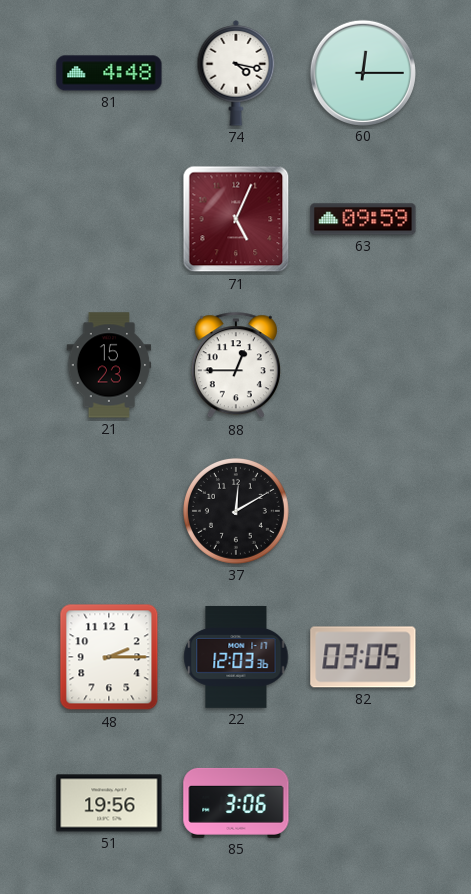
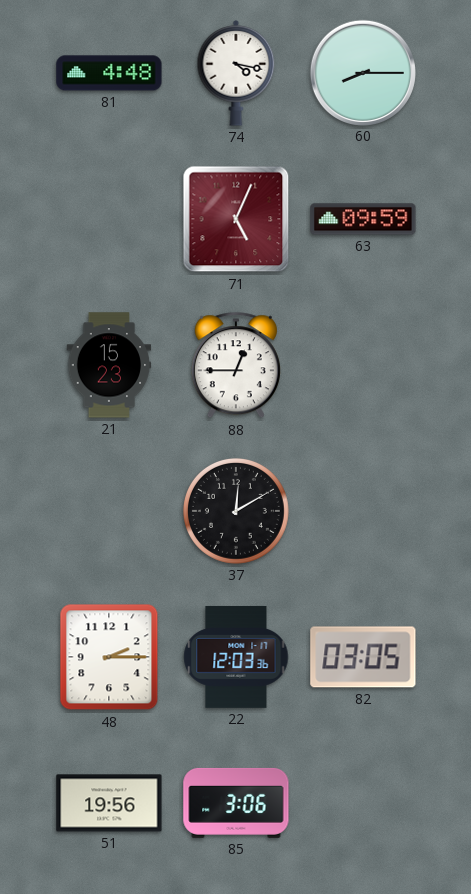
60: 12:15 -> 8:15
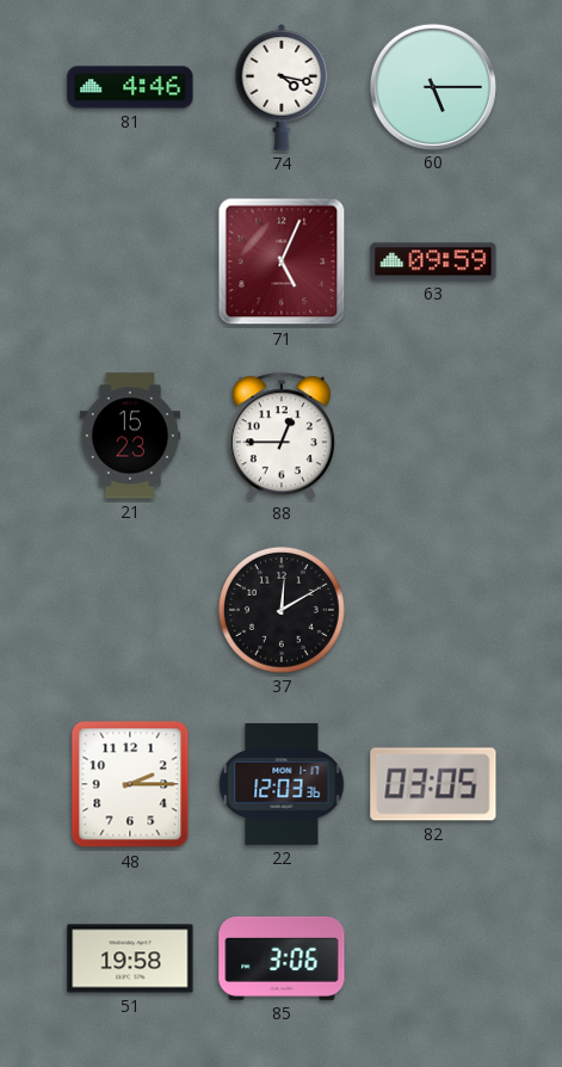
81: 4:48 -> 4:46
60: 8:15 -> 5:15
51: 19:56 -> 19:58
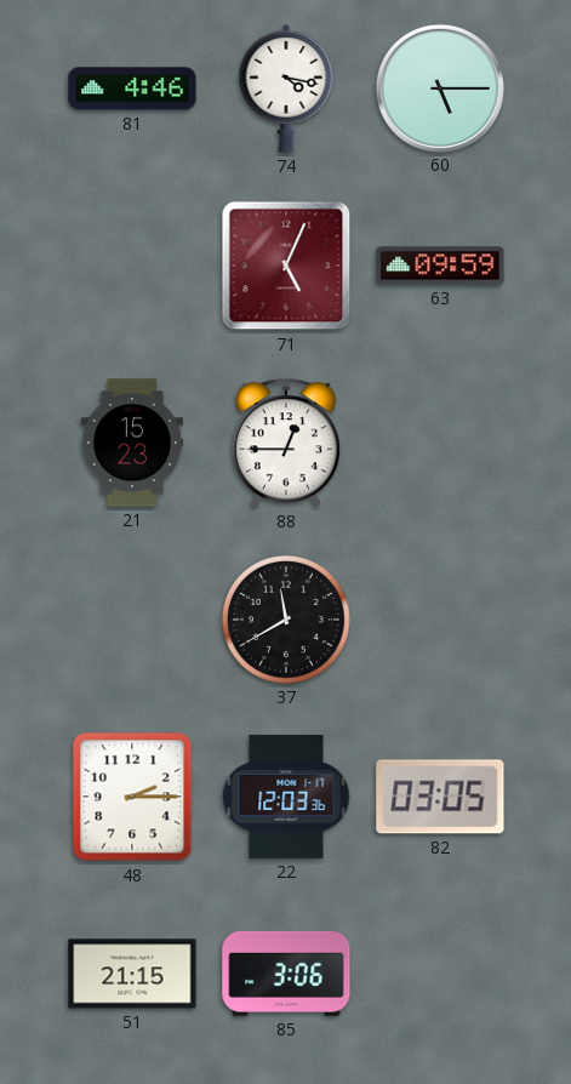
37: 12:10 -> 11:40
51: 19:58 -> 21:15
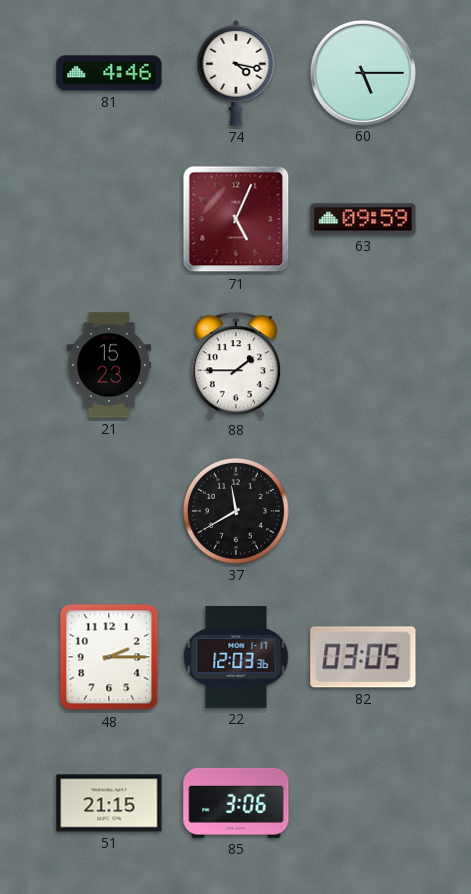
88: 12:45 -> 1:45
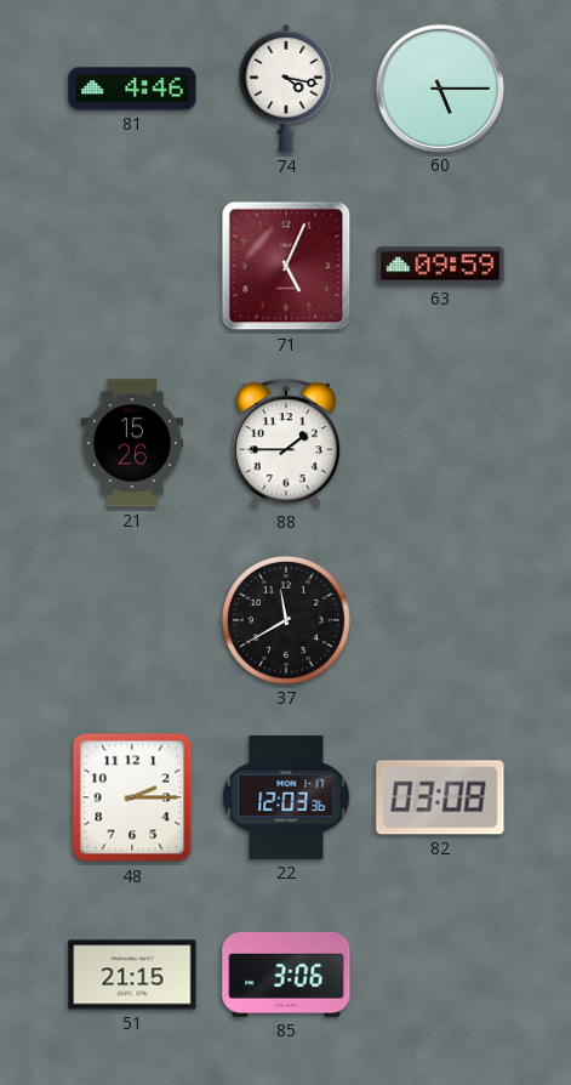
21: 15:23 -> 15:26
82: 03:05 -> 03:08
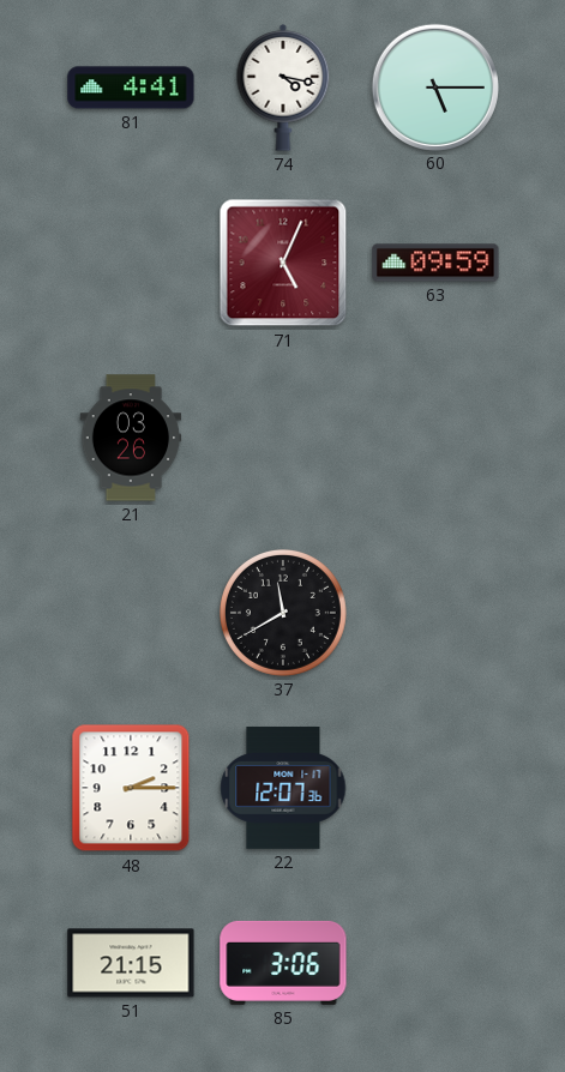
81: 4:46 -> 4:41
21: 15:26 -> 03:26
88: 1:45 -> none
22: 12:03 -> 12:07
82: 03:08 -> none
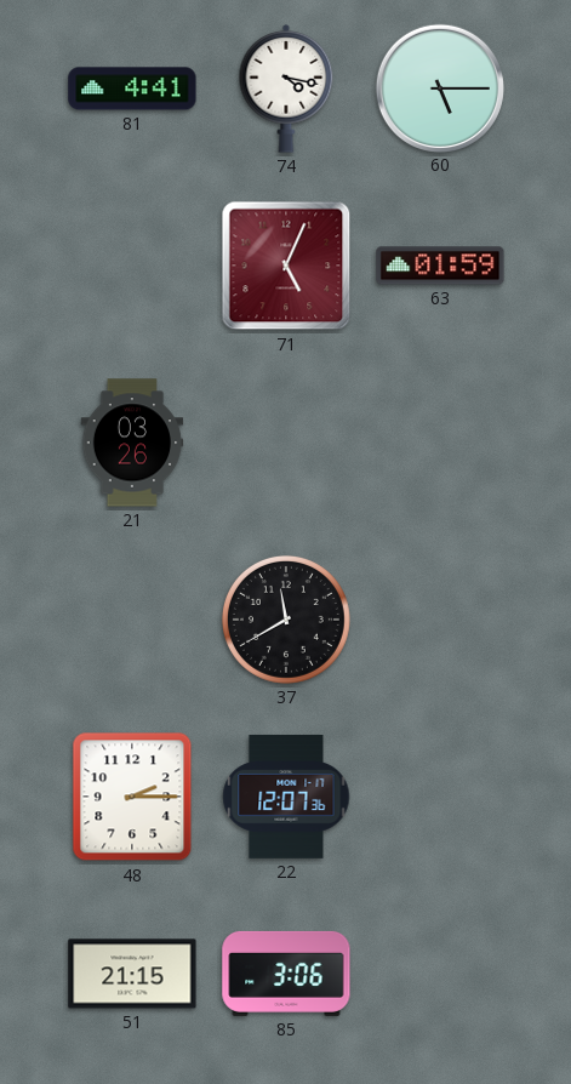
63: 09:59 -> 01:59
